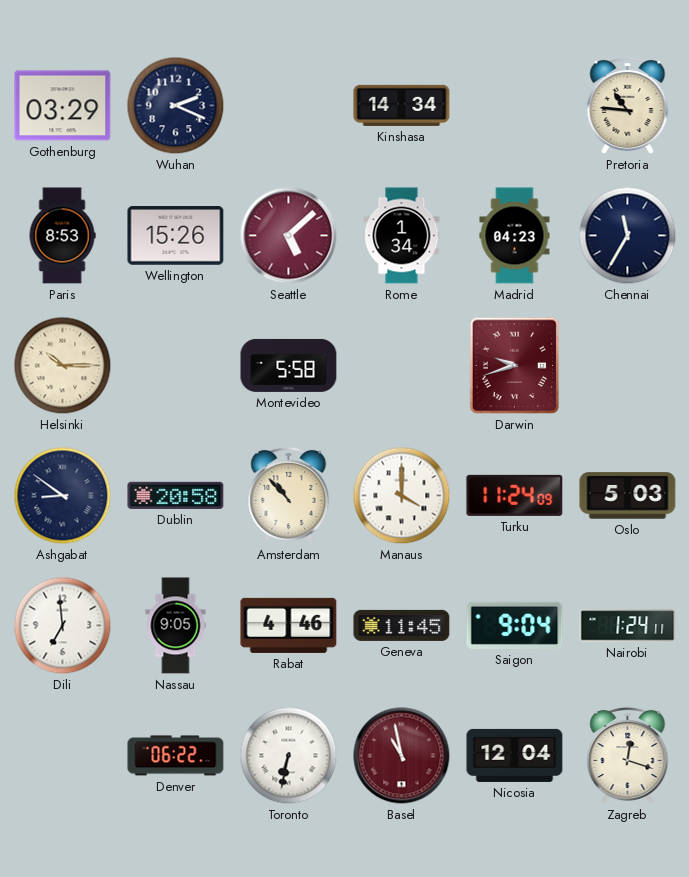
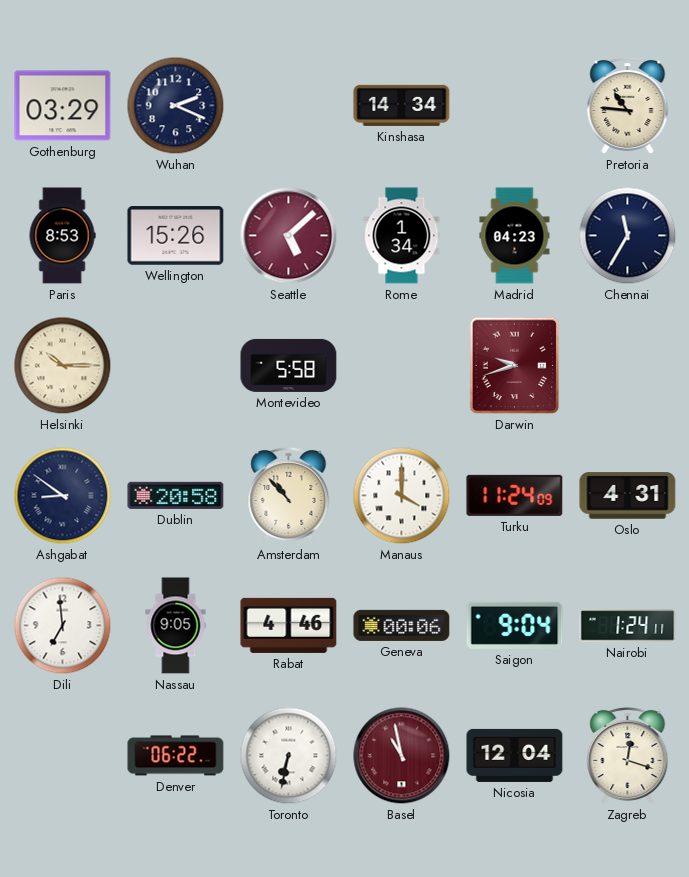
Oslo: 5:03 -> 4:31
Geneva: 11:45 -> 00:06
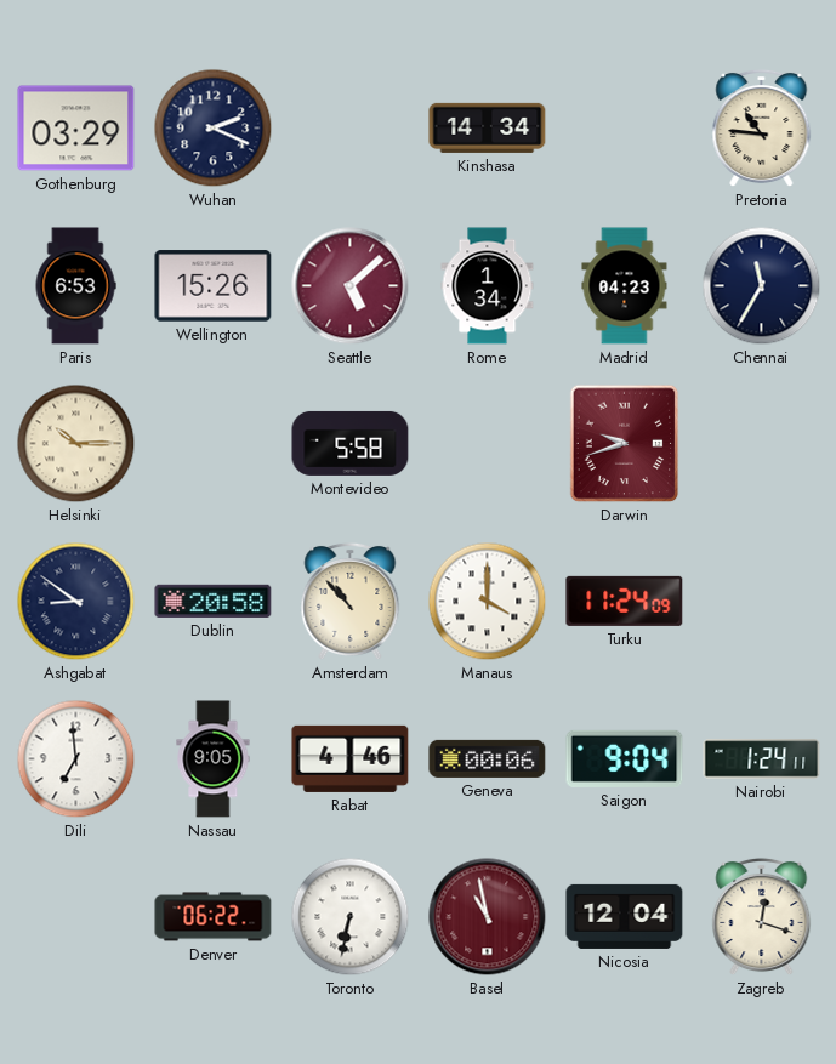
Paris: 8:53 -> 6:53
Oslo: 4:31 -> none
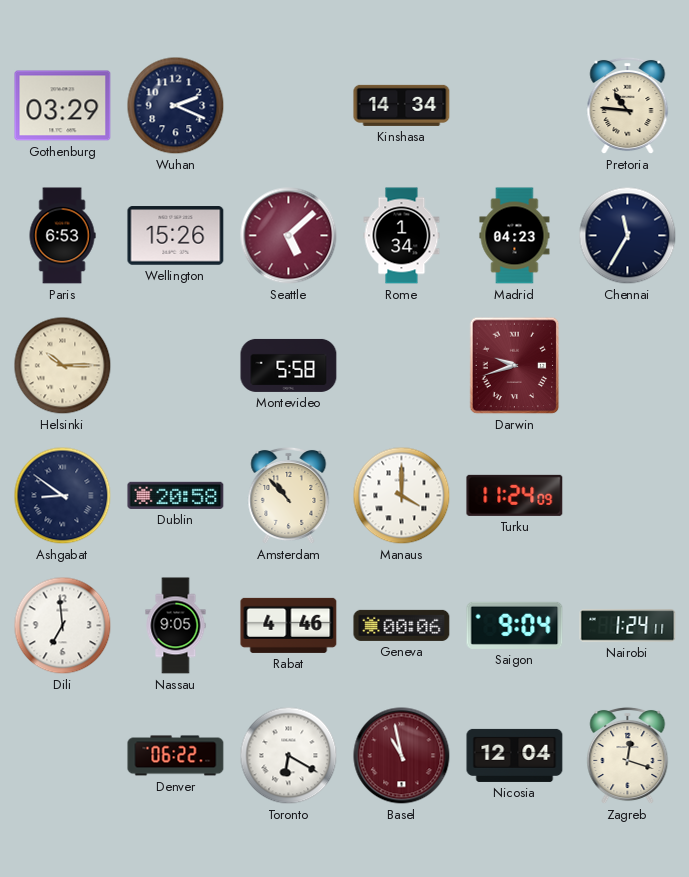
Toronto: 6:32 -> 6:20
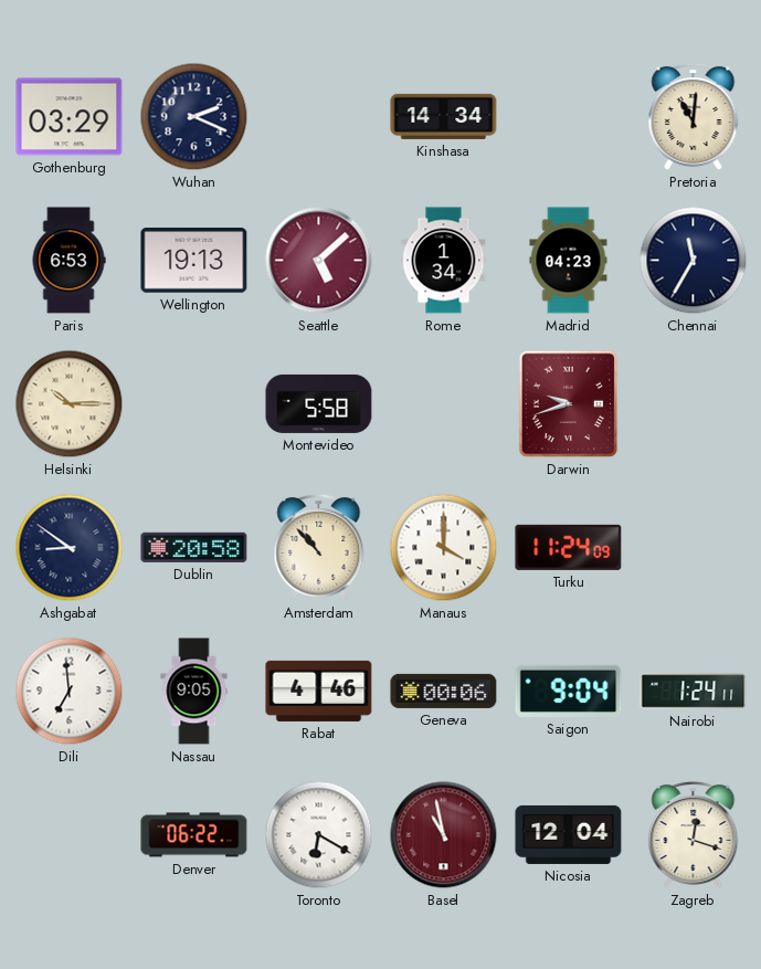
Pretoria: 10:46 -> 11:01
Wellington: 15:26 -> 19:13
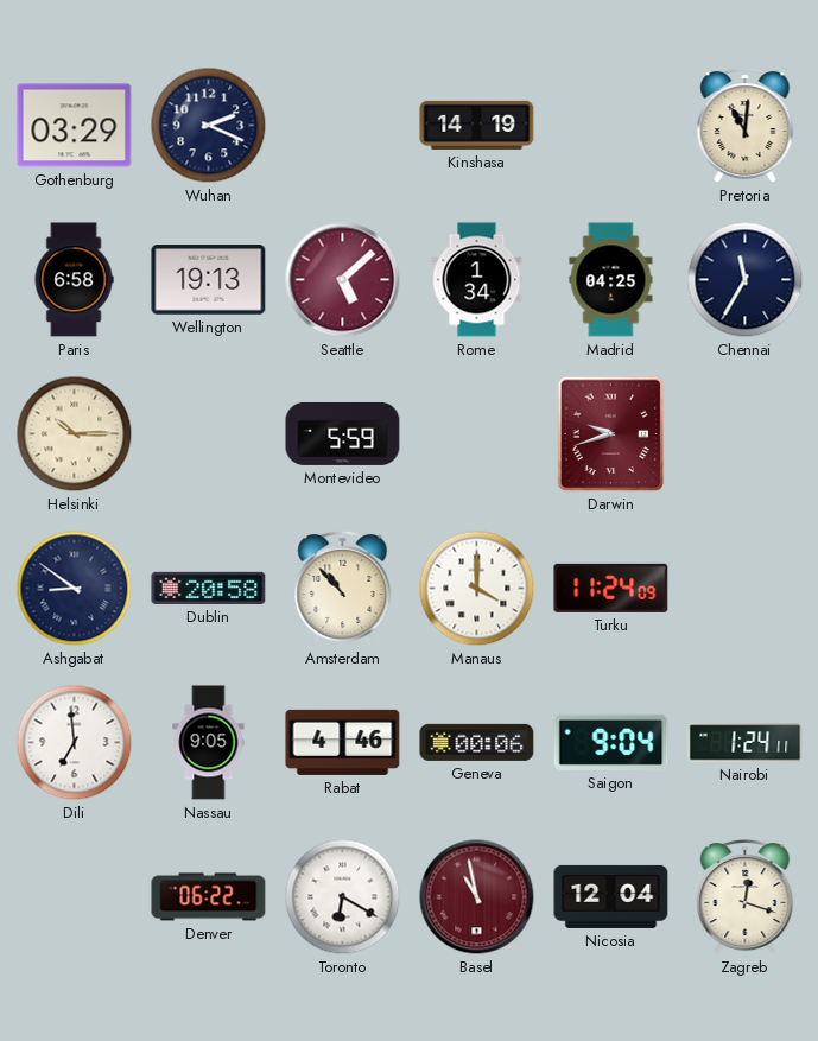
Kinshasa: 14:34 -> 14:19
Paris: 6:53 -> 6:58
Madrid: 04:23 -> 04:25
Montevideo: 5:58 -> 5:59
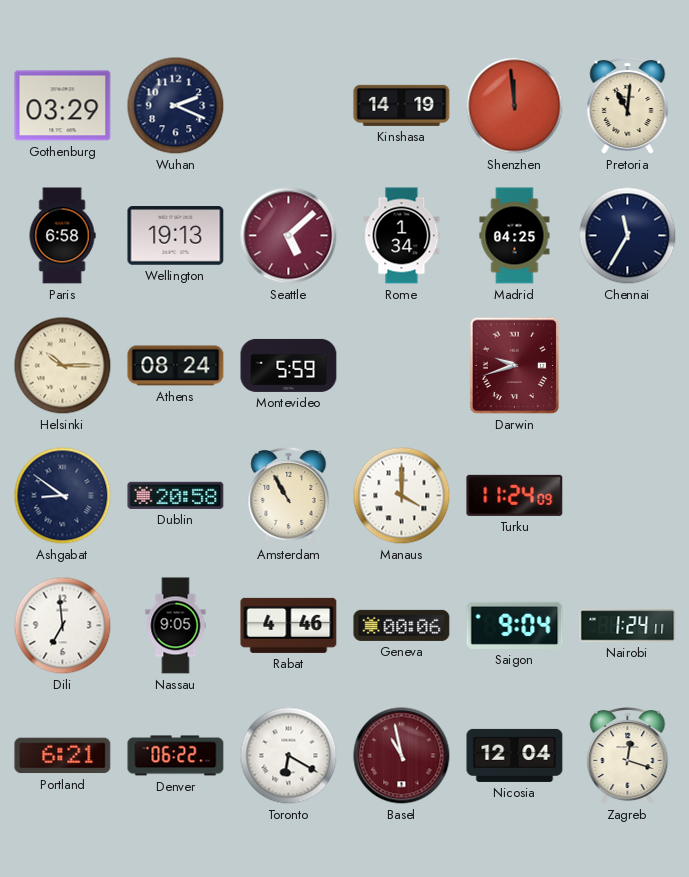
Shenzhen: none -> 11:59
Athens: none -> 08:24
Amsterdam: 10:53 -> 10:55
Portland: none -> 6:21
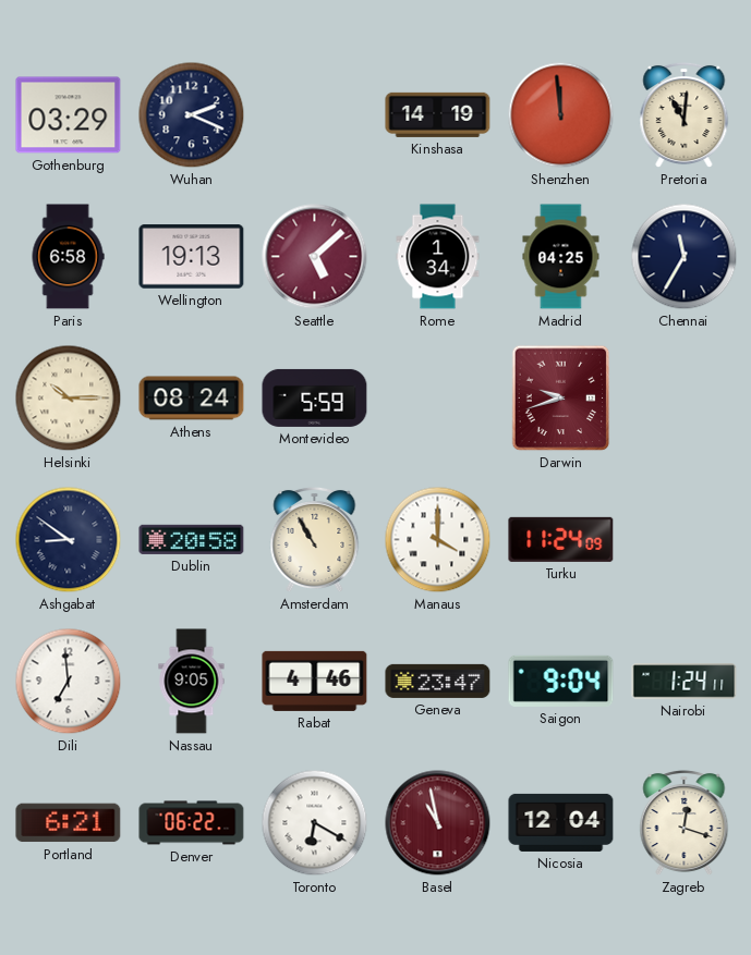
Geneva: 00:06 -> 23:47
